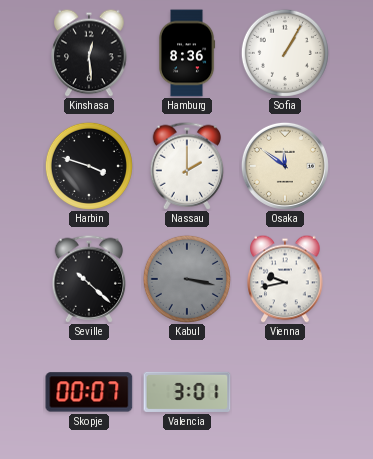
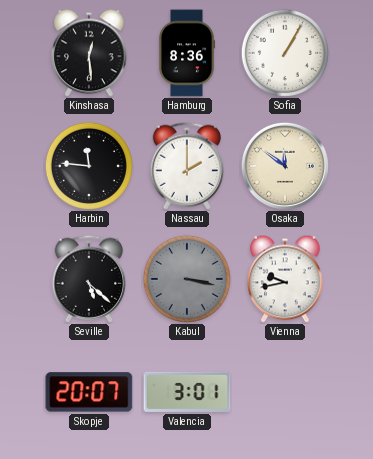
Harbin: 3:48 -> 11:46
Seville: 10:22 -> 5:22
Skopje: 00:07 -> 20:07
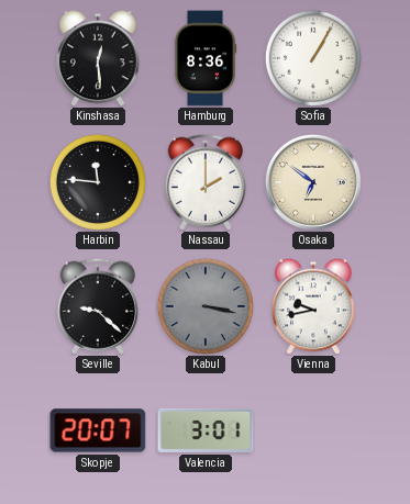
Osaka: 11:51 -> 6:51
Seville: 5:22 -> 9:22
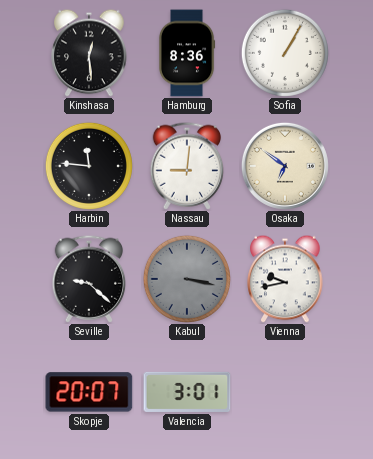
Nassau: 2:00 -> 9:01
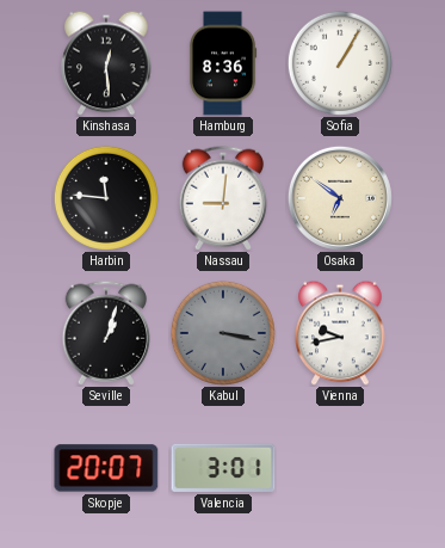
Seville: 9:22 -> 1:03
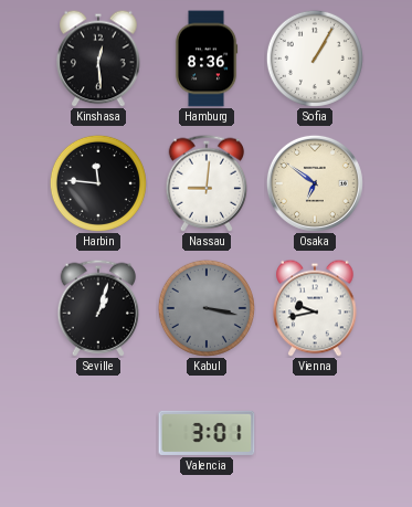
Skopje: 20:07 -> none
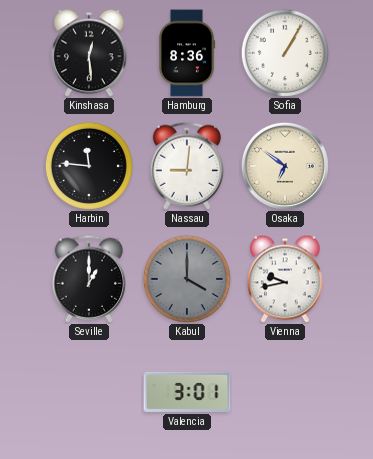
Seville: 1:03 -> 1:00
Kabul: 3:17 -> 4:00
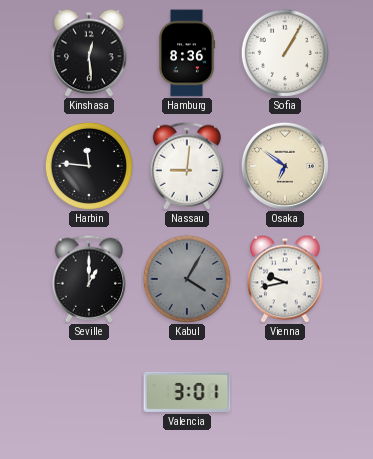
Kabul: 4:00 -> 4:05
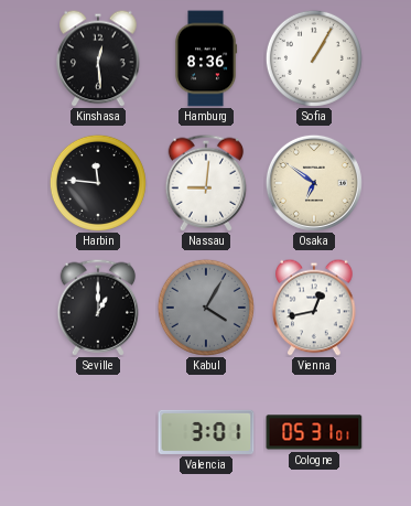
Vienna: 9:43 -> 12:43
Cologne: none -> 05:31
